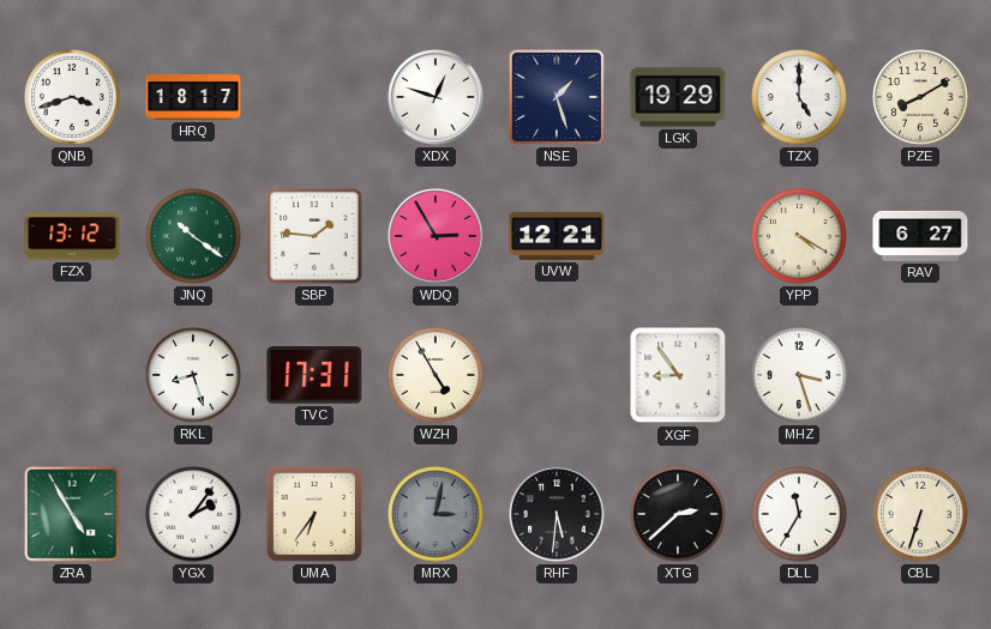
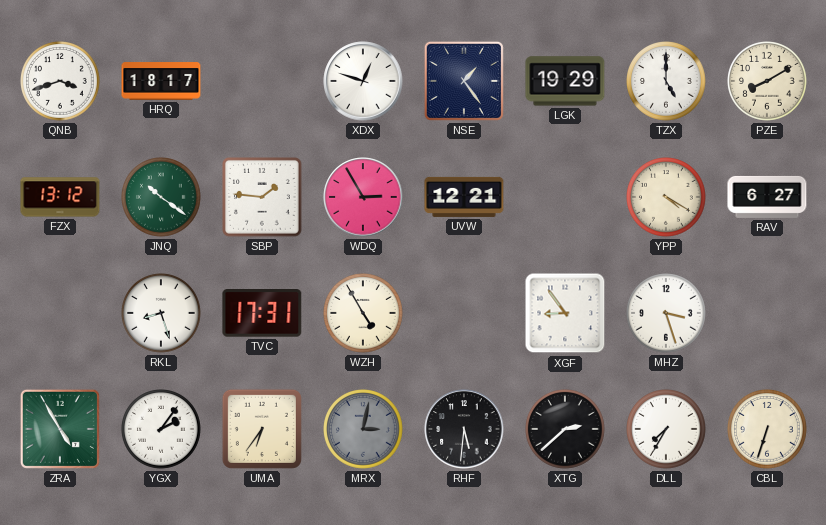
NSE: 1:27 -> 1:24
DLL: 11:35 -> 7:35
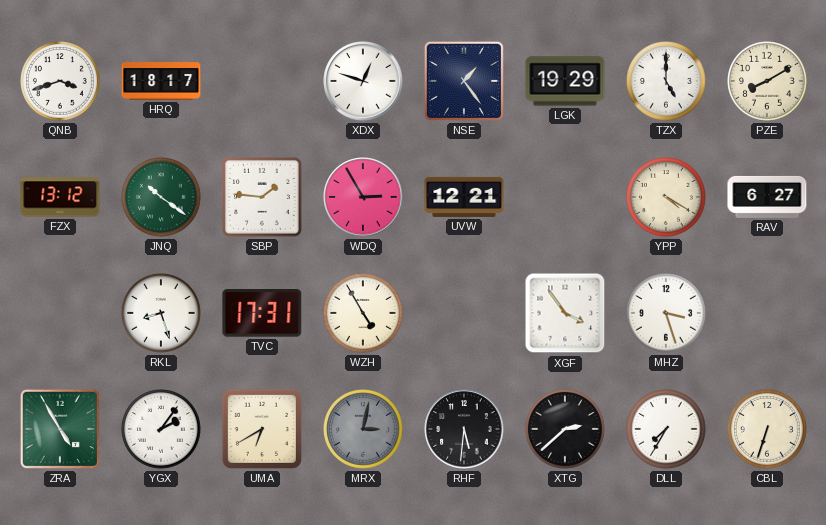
XGF: 8:54 -> 3:54
UMA: 6:36 -> 6:40
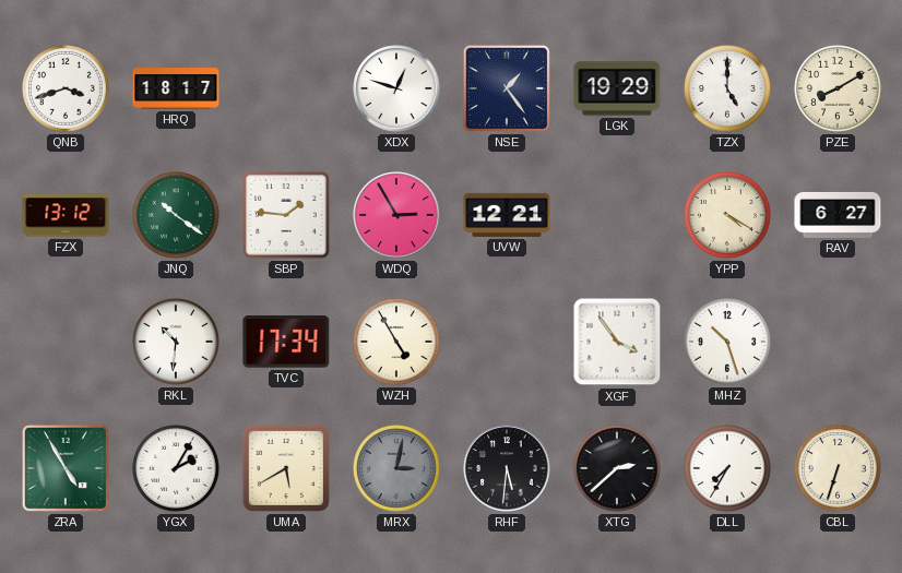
RKL: 8:27 -> 10:31
TVC: 17:31 -> 17:34
MHZ: 3:27 -> 10:27
YGX: 2:06 -> 2:05
UMA: 6:40 -> 5:40
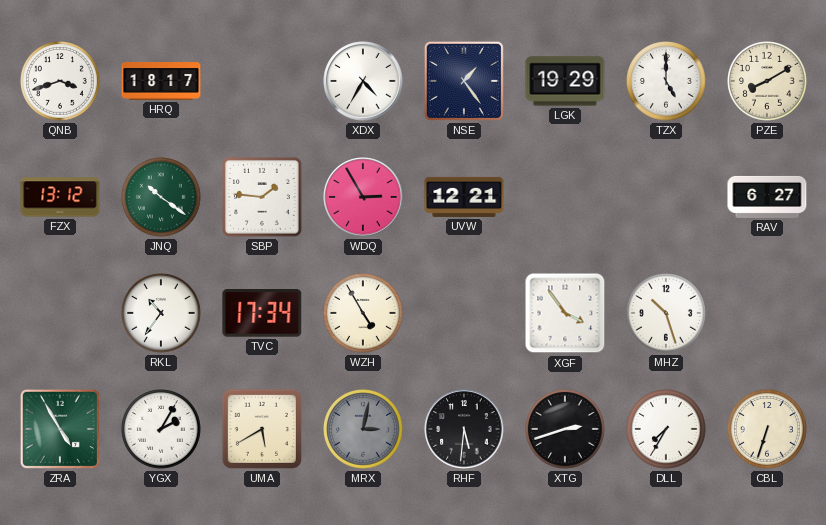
XDX: 12:48 -> 4:35
YPP: 4:20 -> none
RKL: 10:31 -> 10:36
XTG: 2:38 -> 2:42
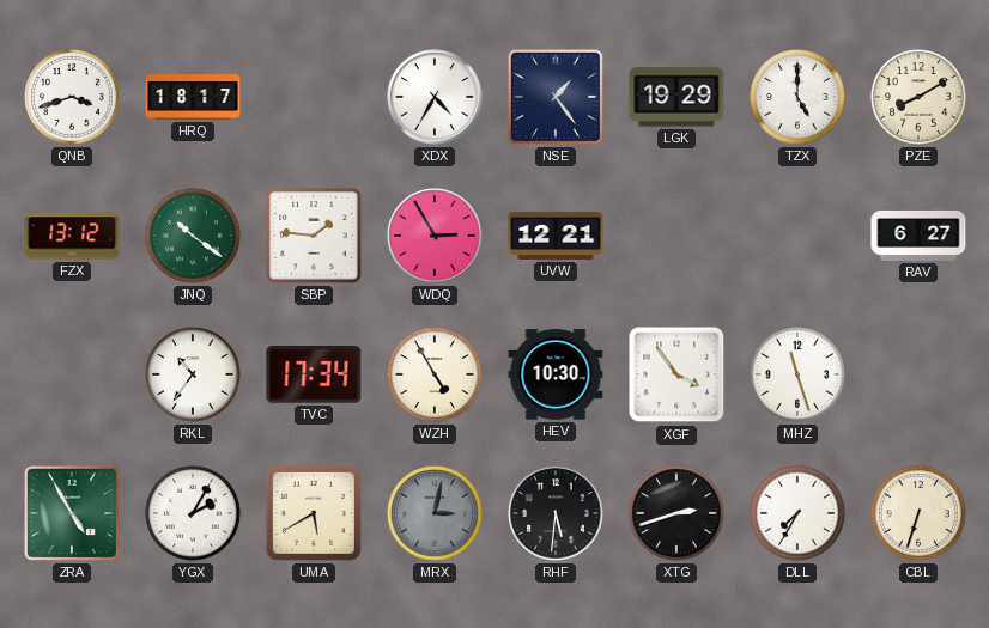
HEV: none -> 10:30
MHZ: 10:27 -> 11:27
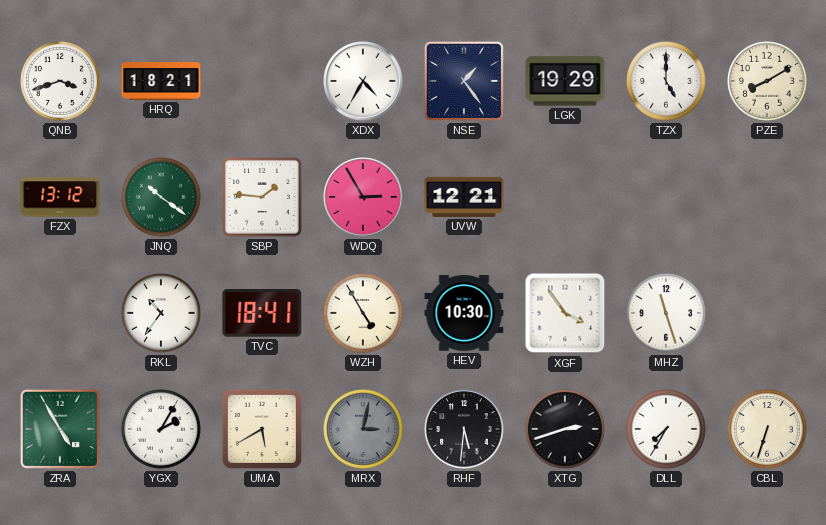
HRQ: 18:17 -> 18:21
RAV: 6:27 -> none
TVC: 17:34 -> 18:41
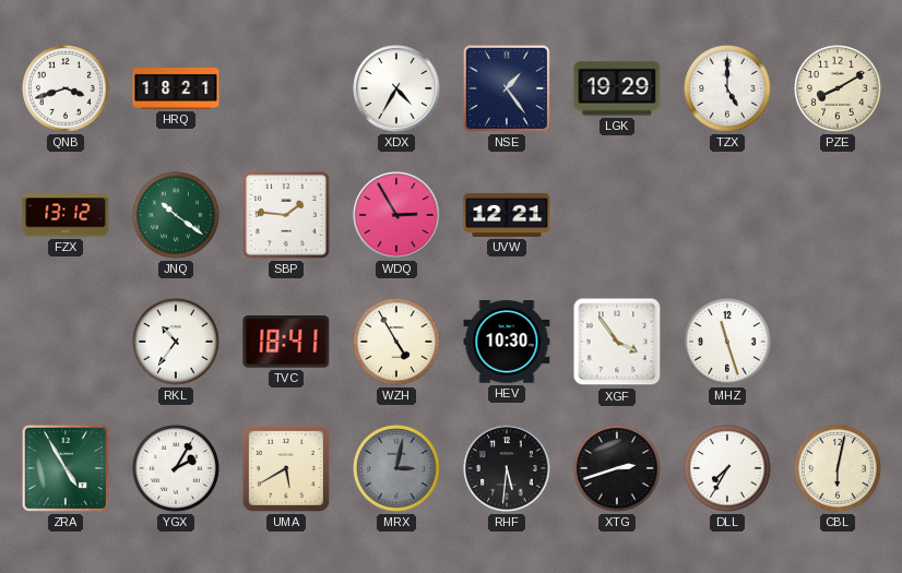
CBL: 6:33 -> 6:02
